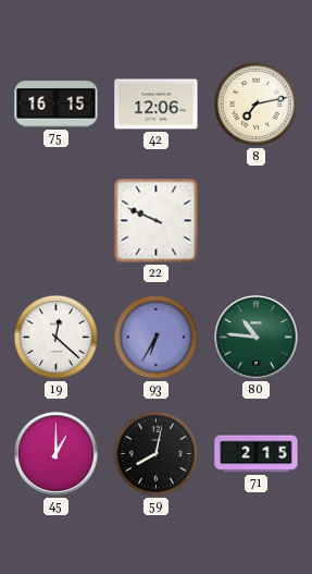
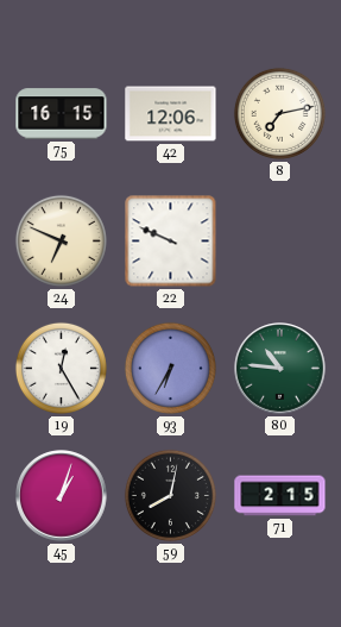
24: none -> 6:49
19: 12:22 -> 12:25
45: 1:00 -> 1:03
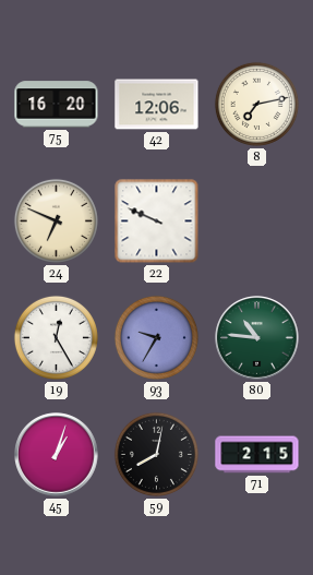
75: 16:15 -> 16:20
93: 6:35 -> 9:35
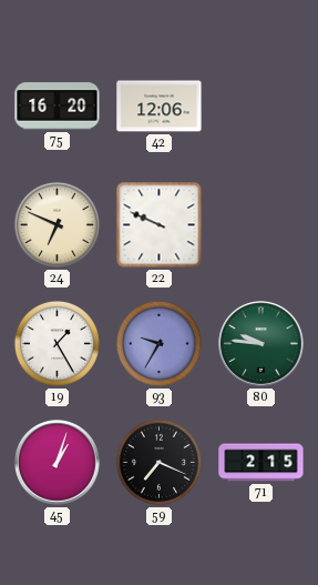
8: 7:13 -> none
19: 12:25 -> 1:25
80: 10:46 -> 9:46
59: 8:02 -> 7:19
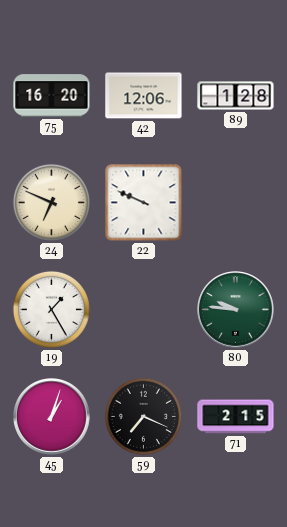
89: none -> 1:28
93: 9:35 -> none
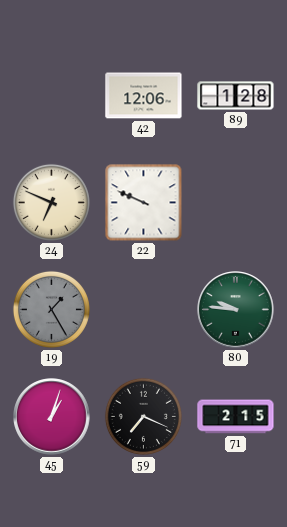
75: 16:20 -> none
19 dial: white -> grey
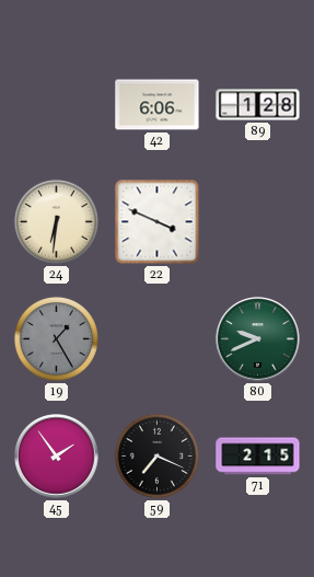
42: 12:06 -> 6:06
24: 6:49 -> 6:31
22: 9:49 -> 3:49
80: 9:46 -> 9:41
45: 1:03 -> 1:54
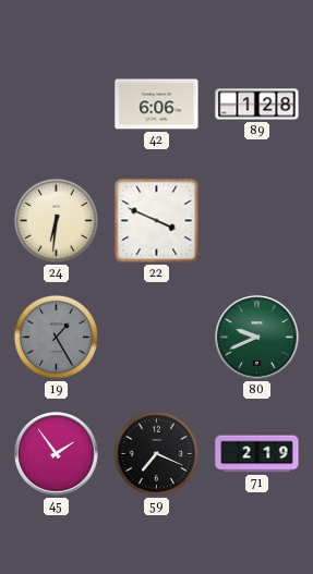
71: 2:15 -> 2:19
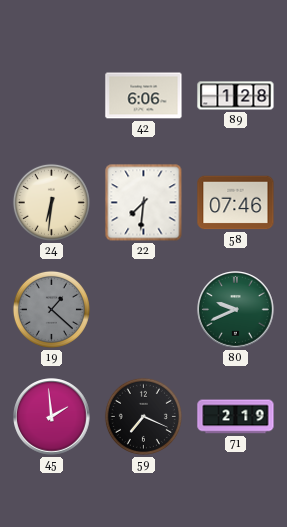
22: 3:49 -> 7:31
58: none -> 07:46
19: 1:25 -> 1:22
45: 1:54 -> 1:59
